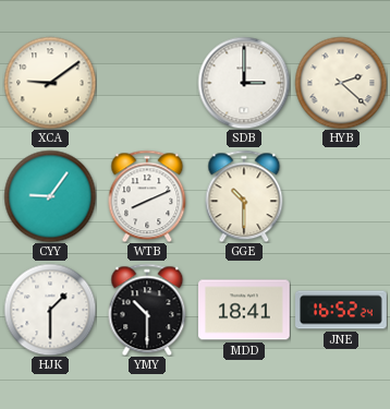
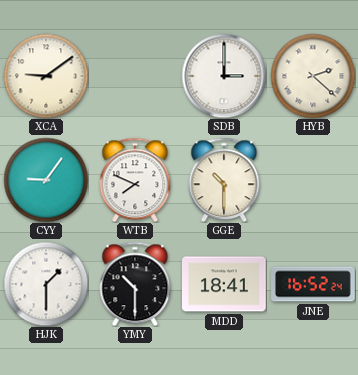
WTB: 8:11 -> 7:49
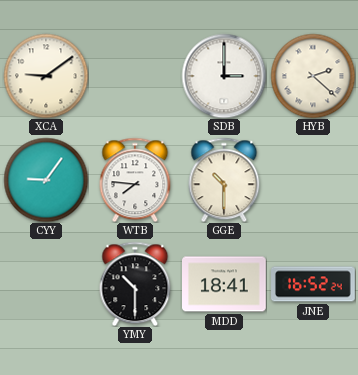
WTB: 7:49 -> 7:46
HJK: 1:30 -> none
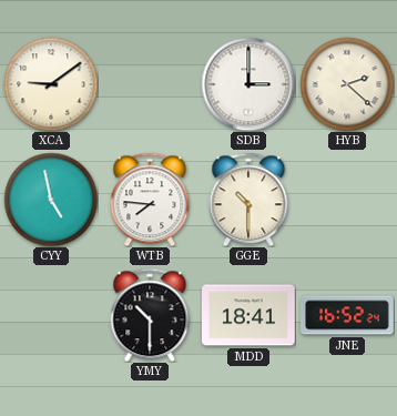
CYY: 9:06 -> 4:58
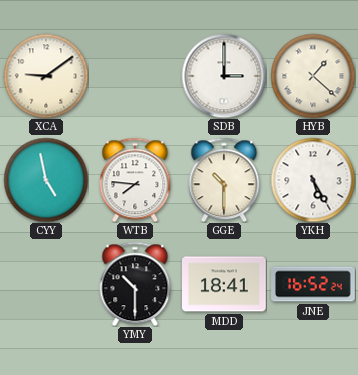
HYB: 2:22 -> 1:22
YKH: none -> 5:25
